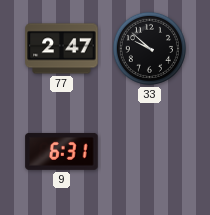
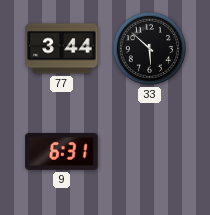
77: 2:47 -> 3:44
33: 9:52 -> 5:52
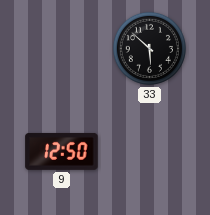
77: 3:44 -> none
9: 6:31 -> 12:50
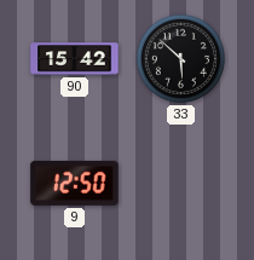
90: none -> 15:42
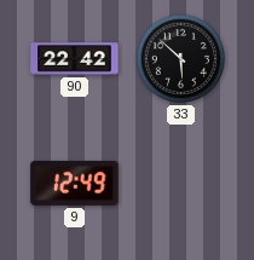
90: 15:42 -> 22:42
9: 12:50 -> 12:49
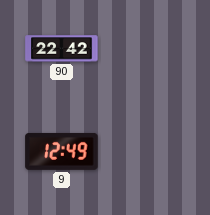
33: 5:52 -> none
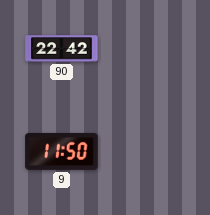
9: 12:49 -> 11:50
